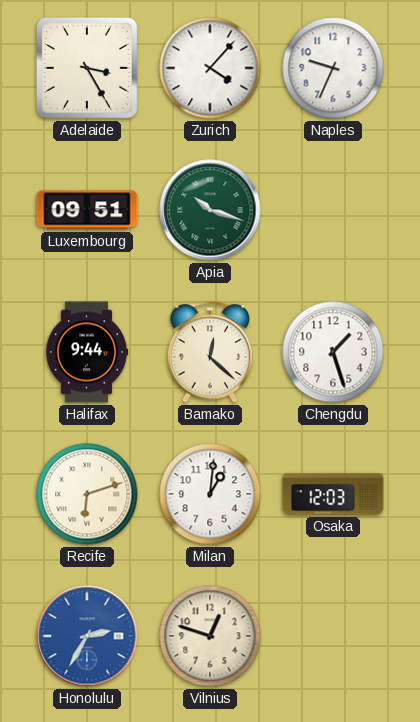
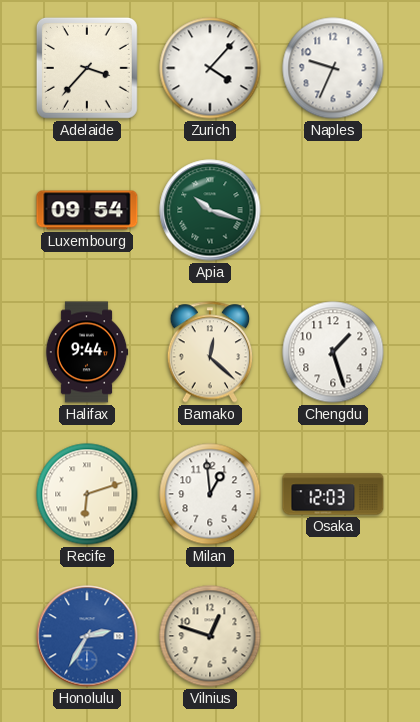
Adelaide: 3:25 -> 3:37
Luxembourg: 09:51 -> 09:54
Milan: 1:01 -> 12:59
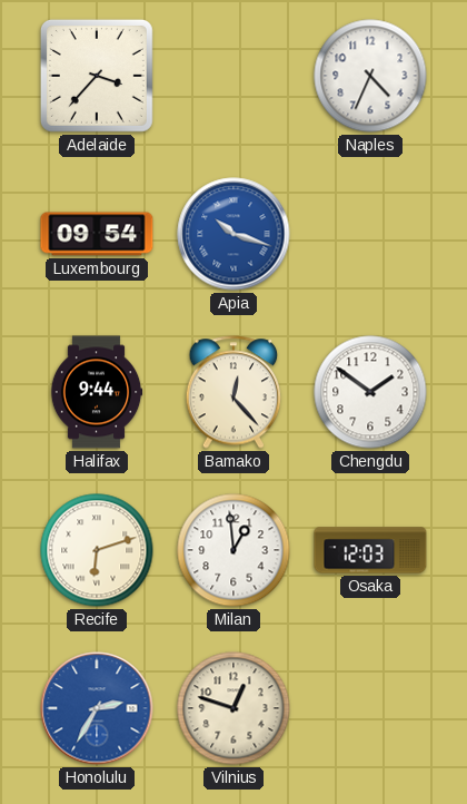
Zurich: 4:07 -> none
Naples: 9:34 -> 4:34
Apia dial: green -> blue
Bamako: 12:22 -> 12:23
Chengdu: 1:27 -> 1:51
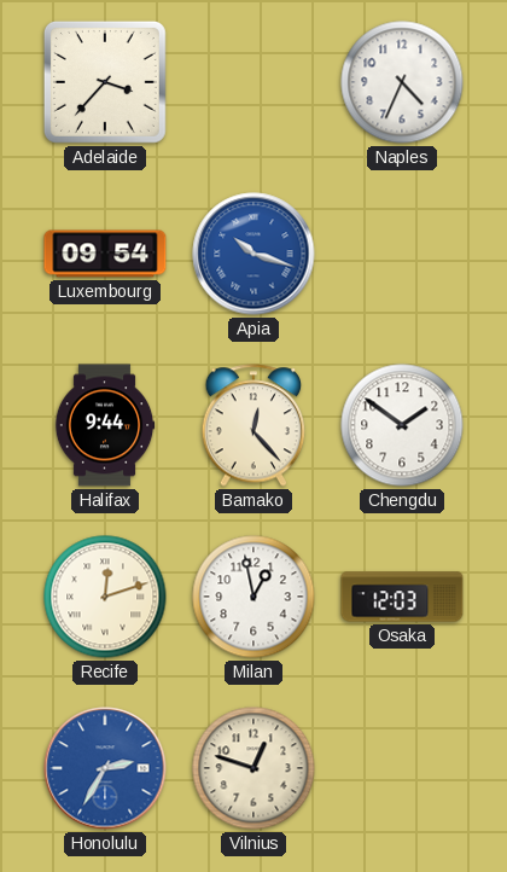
Recife: 6:12 -> 12:12
Milan: 12:59 -> 12:58
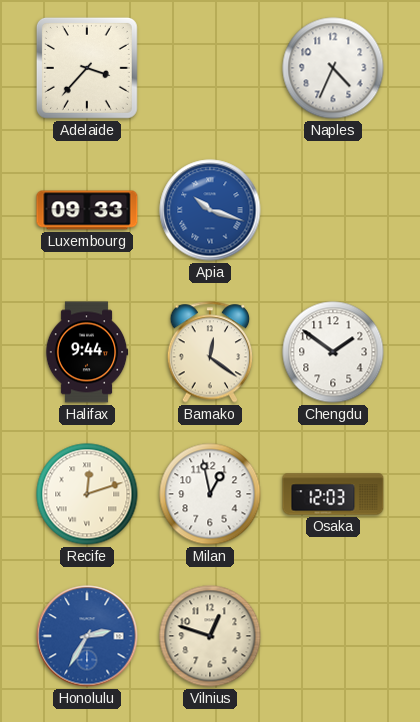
Luxembourg: 09:54 -> 09:33
Bamako: 12:23 -> 12:21
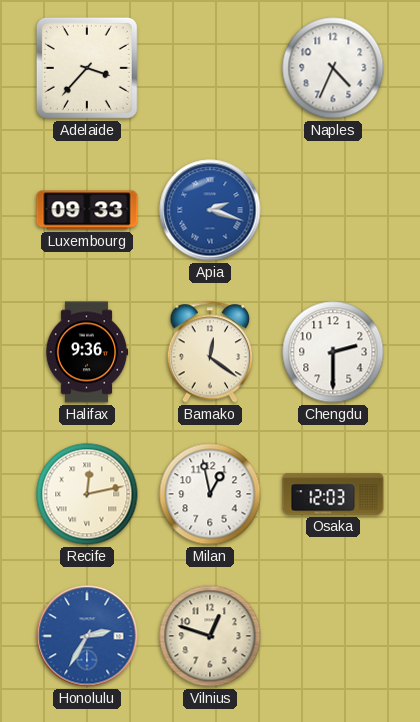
Apia: 10:18 -> 2:18
Halifax: 9:44 -> 9:36
Chengdu: 1:51 -> 2:30
Recife: 12:12 -> 12:13
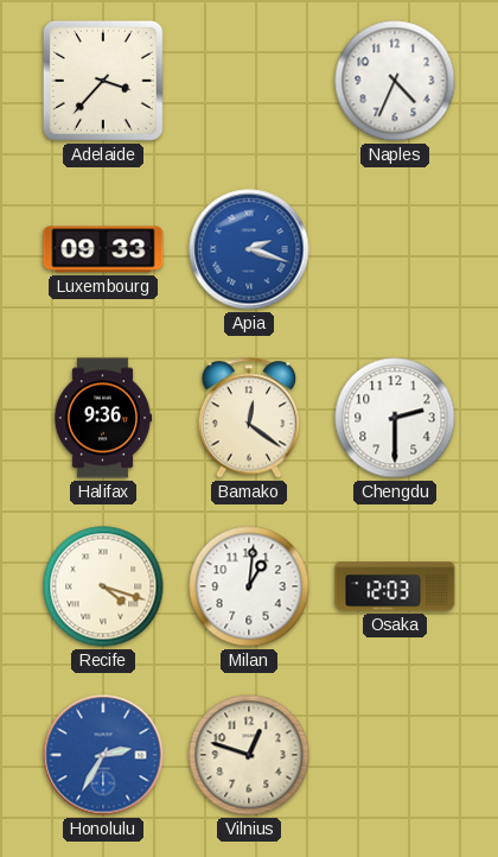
Recife: 12:13 -> 4:18
Milan: 12:58 -> 1:01
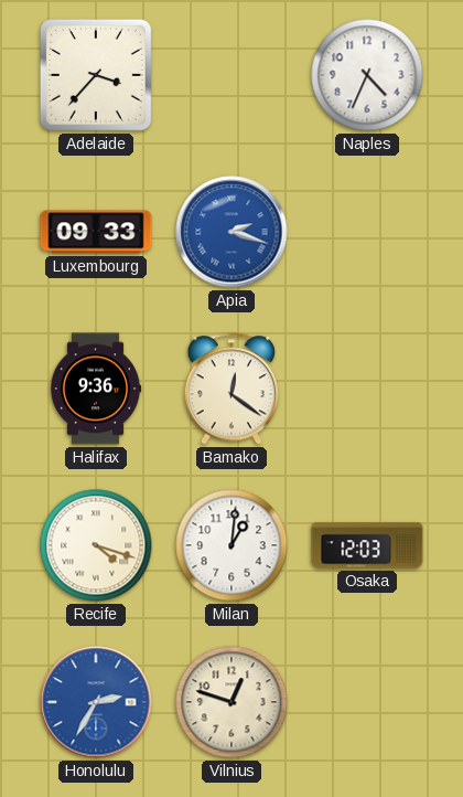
Chengdu: 2:30 -> none
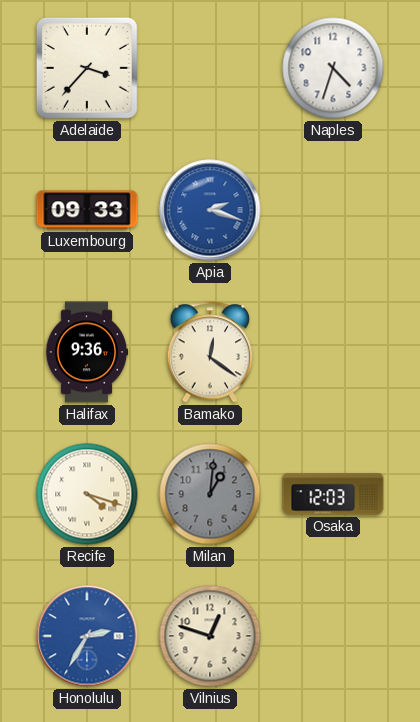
Naples: 4:34 -> 4:33
Milan dial: white -> grey
